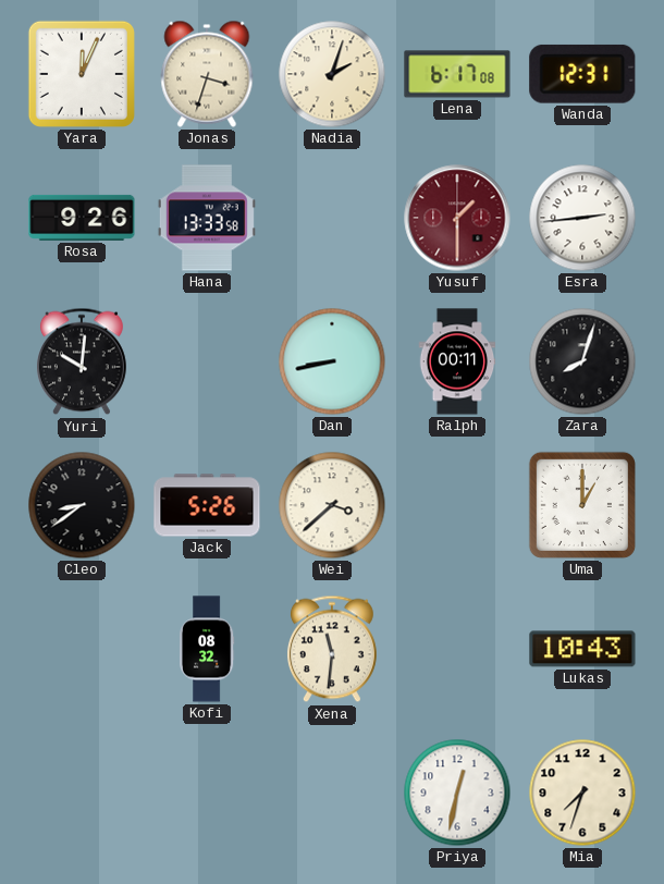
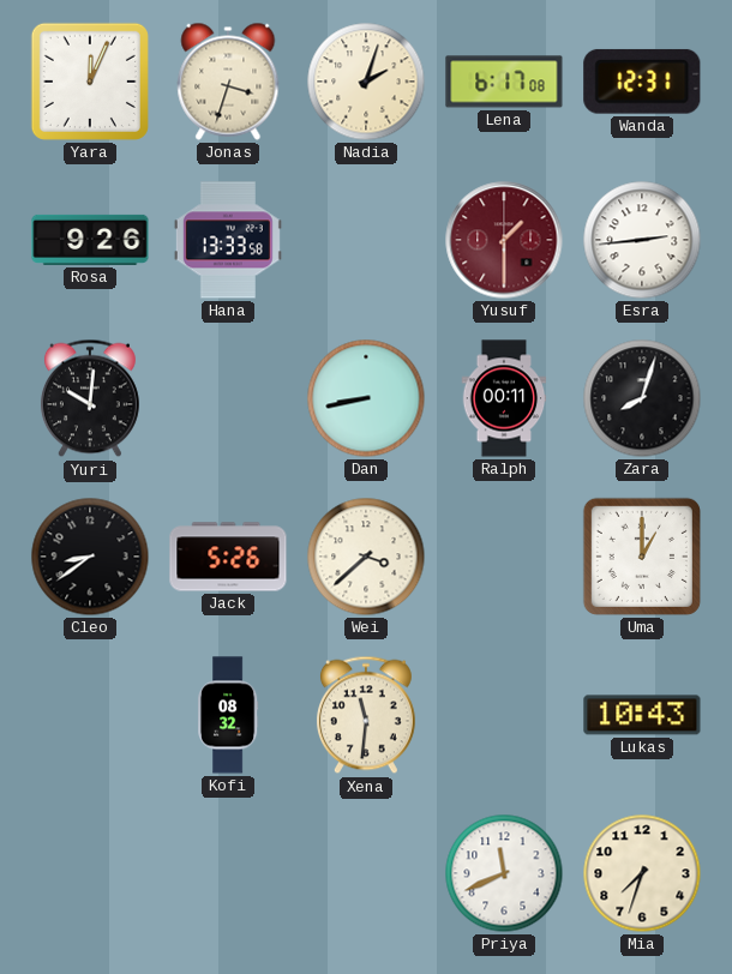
Priya: 12:32 -> 11:41
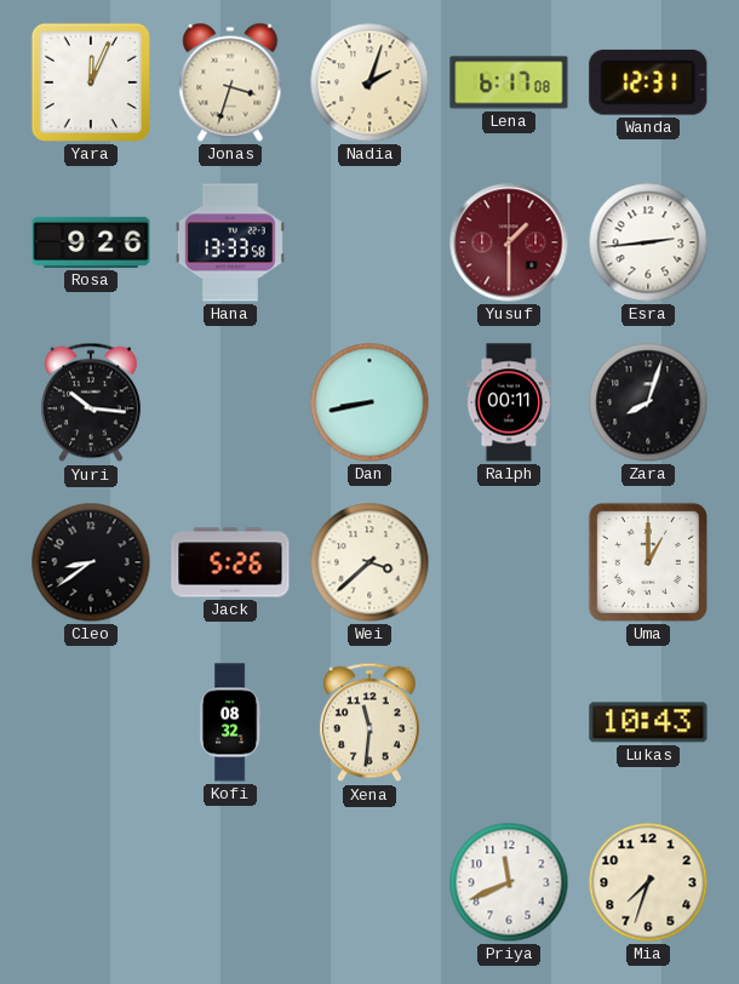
Yuri: 10:01 -> 10:16
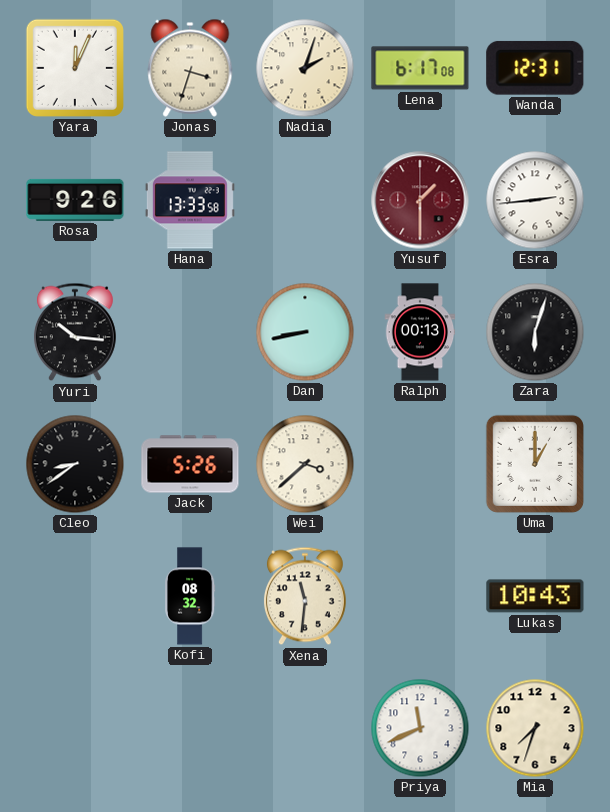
Ralph: 00:11 -> 00:13
Zara: 8:03 -> 6:03
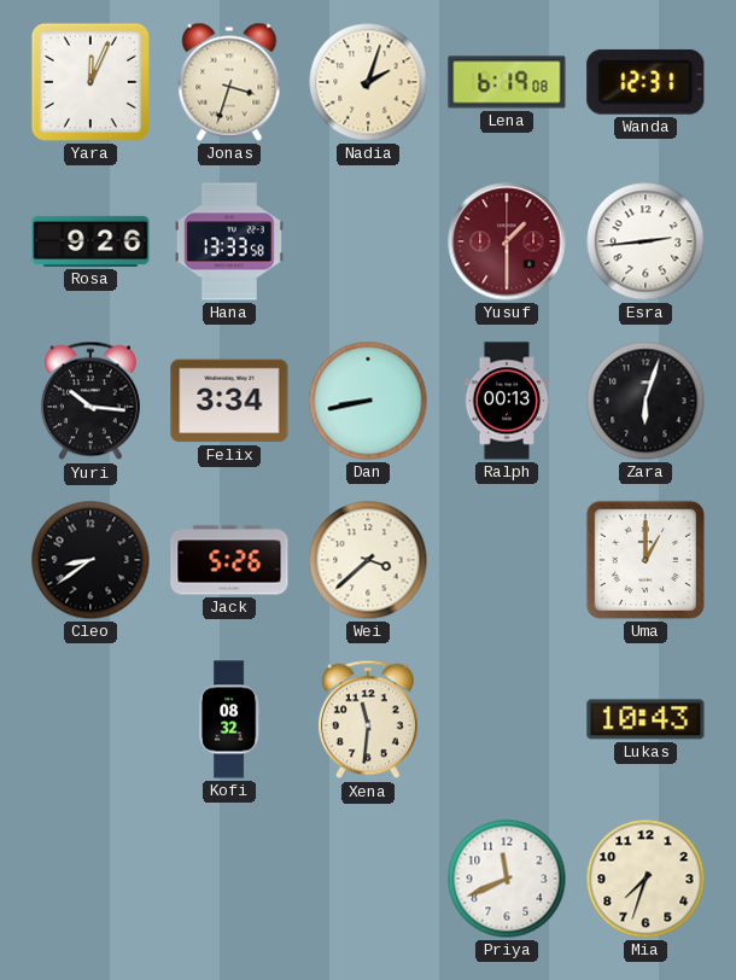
Lena: 6:17 -> 6:19
Felix: none -> 3:34
